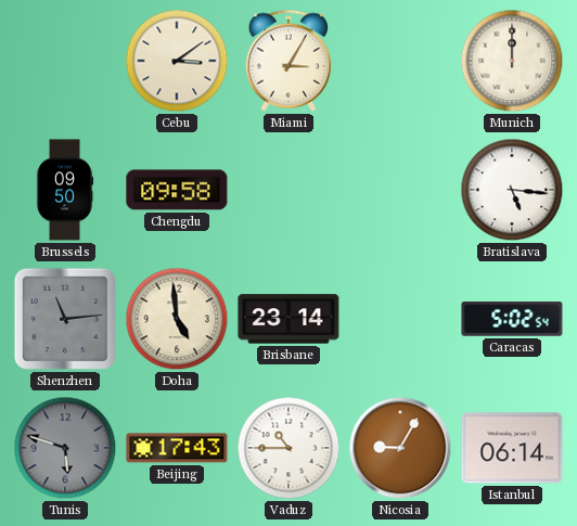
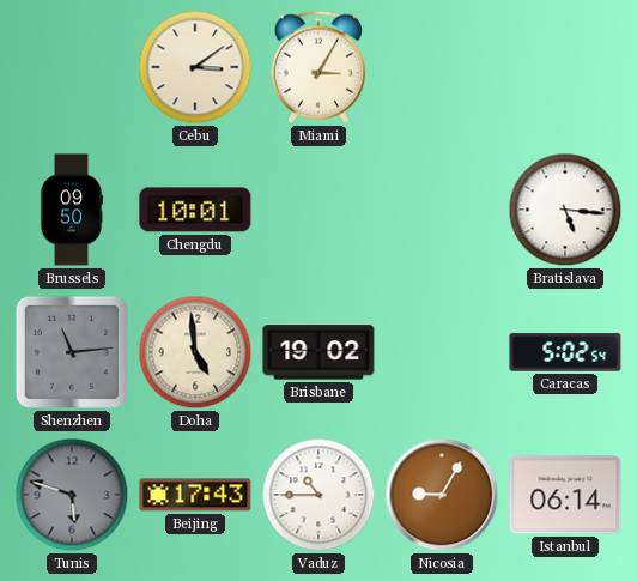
Munich: 12:00 -> none
Chengdu: 09:58 -> 10:01
Brisbane: 23:14 -> 19:02
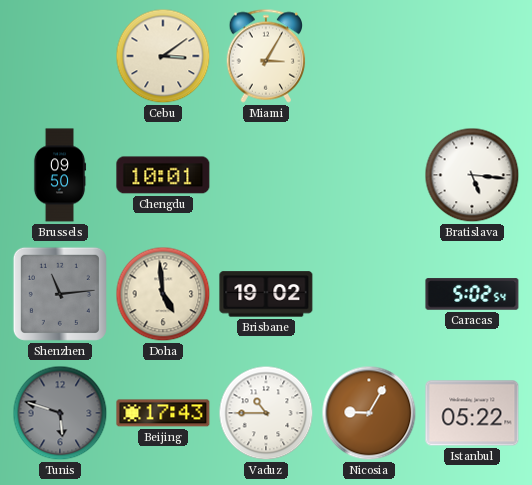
Istanbul: 06:14 -> 05:22
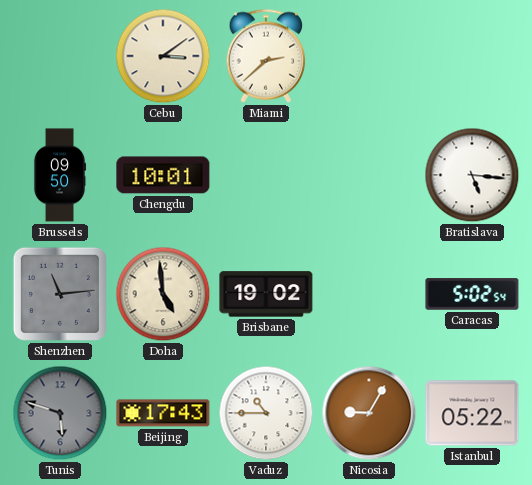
Miami: 3:05 -> 2:38
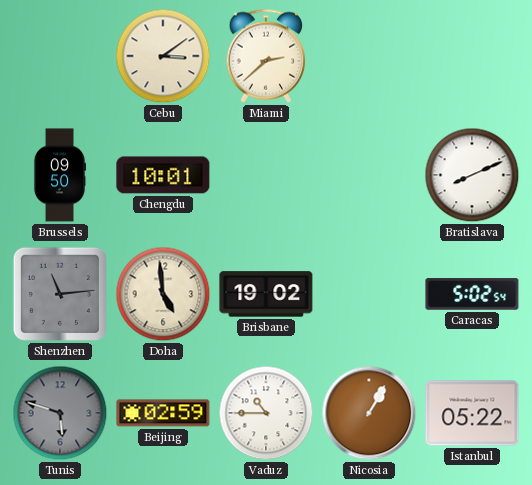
Bratislava: 5:16 -> 8:11
Beijing: 17:43 -> 02:59
Nicosia: 9:05 -> 1:05
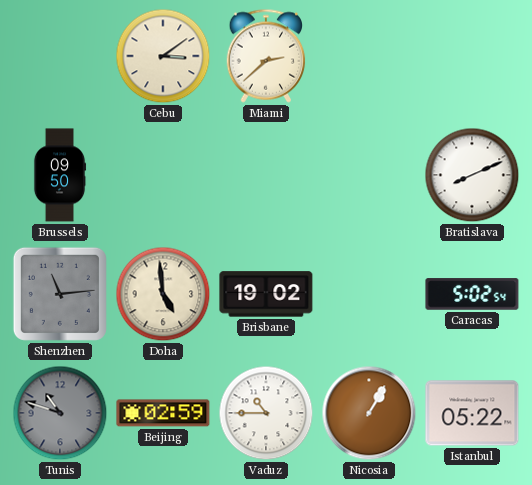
Chengdu: 10:01 -> none
Tunis: 5:48 -> 10:48
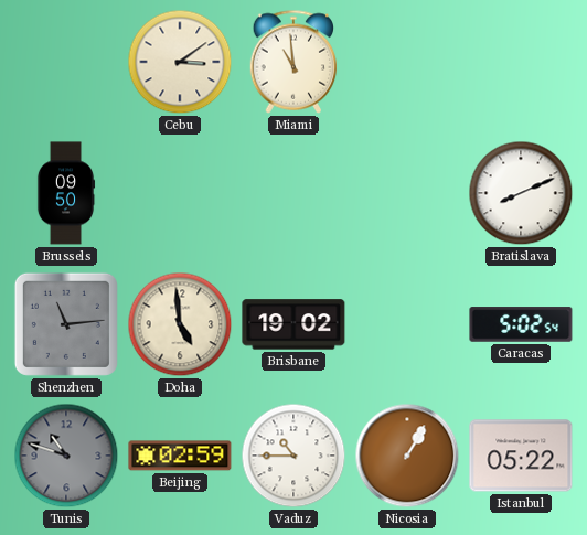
Miami: 2:38 -> 10:59
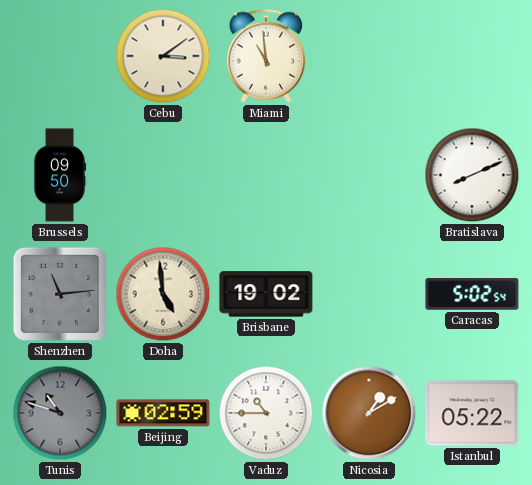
Nicosia: 1:05 -> 1:10
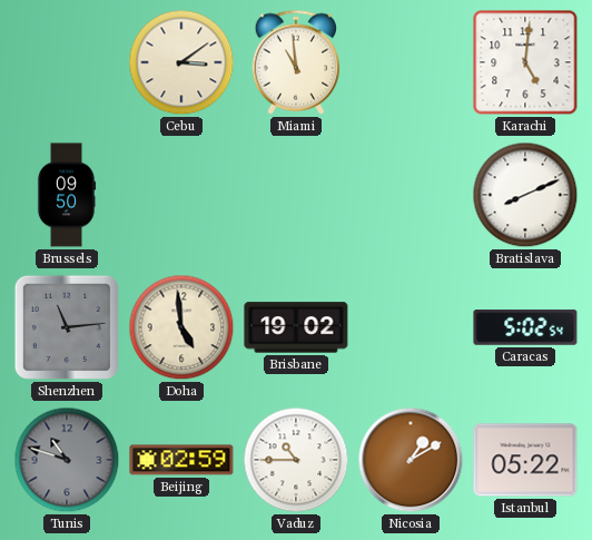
Karachi: none -> 5:01
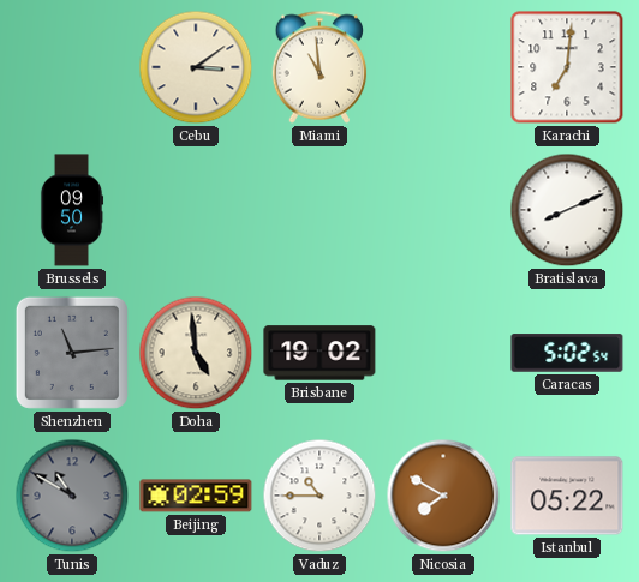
Karachi: 5:01 -> 7:01
Tunis: 10:48 -> 10:50
Nicosia: 1:10 -> 7:50
